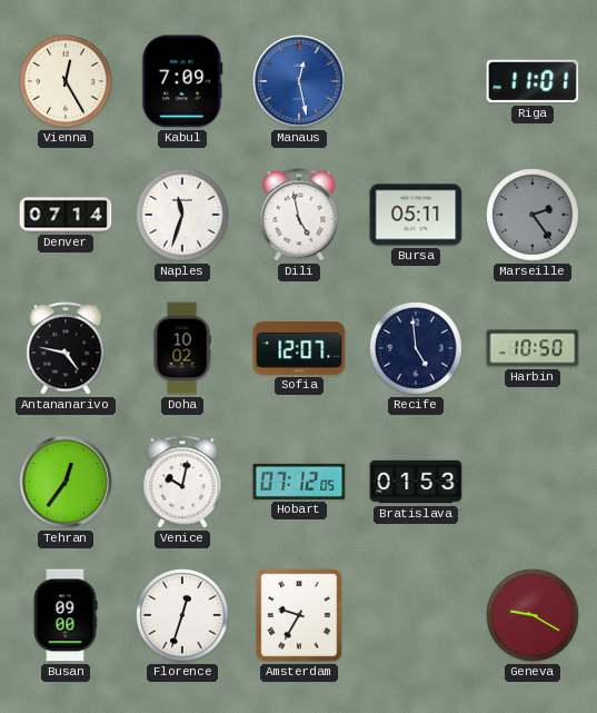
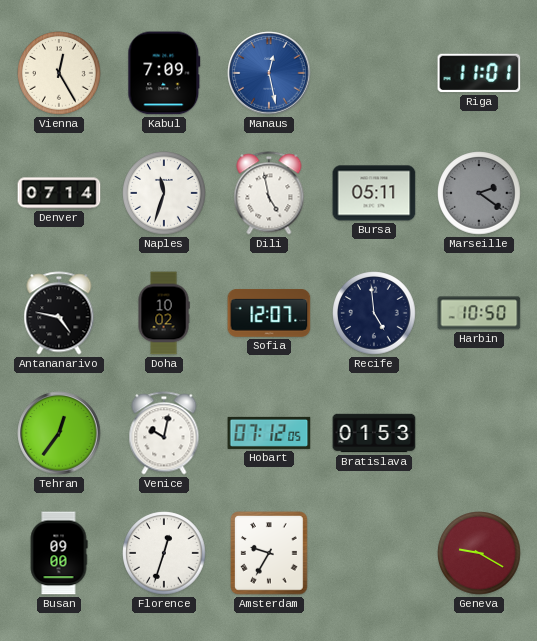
Marseille: 2:24 -> 2:21
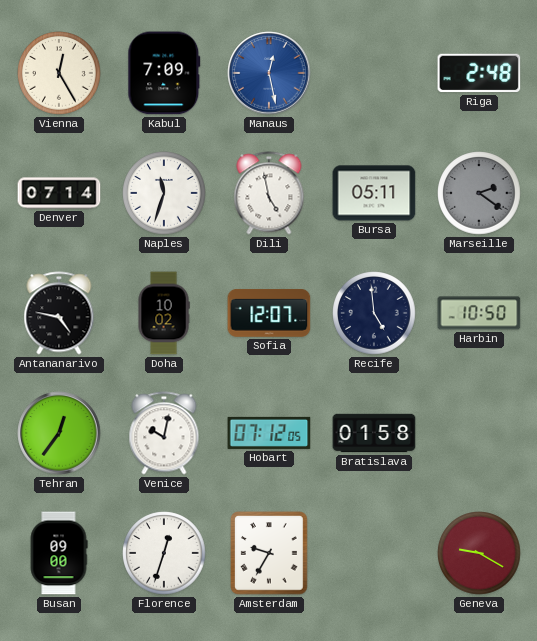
Riga: 11:01 -> 2:48
Bratislava: 01:53 -> 01:58
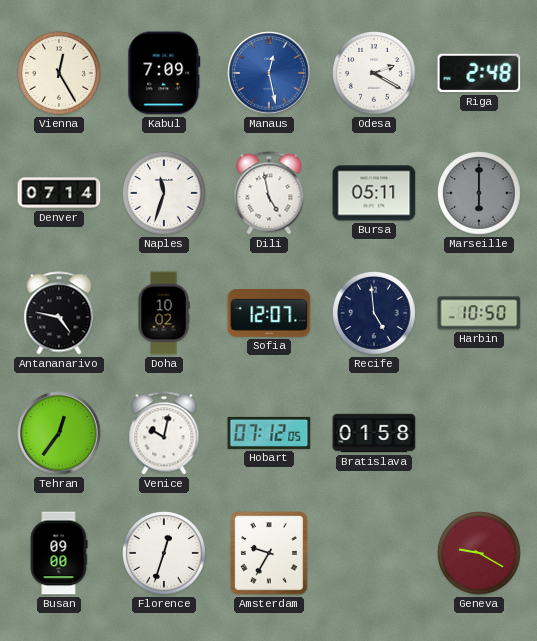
Odesa: none -> 2:20
Marseille: 2:21 -> 6:00
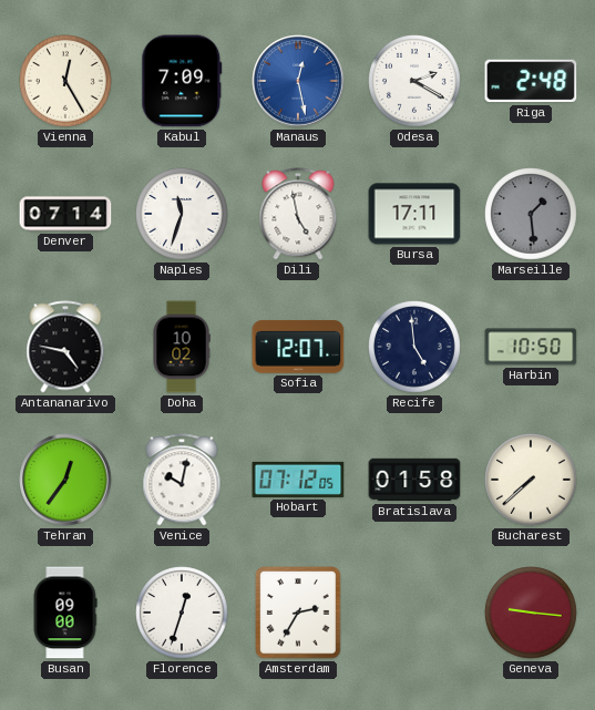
Bursa: 05:11 -> 17:11
Marseille: 6:00 -> 1:29
Bucharest: none -> 7:38
Amsterdam: 9:35 -> 2:35
Geneva: 9:20 -> 9:16
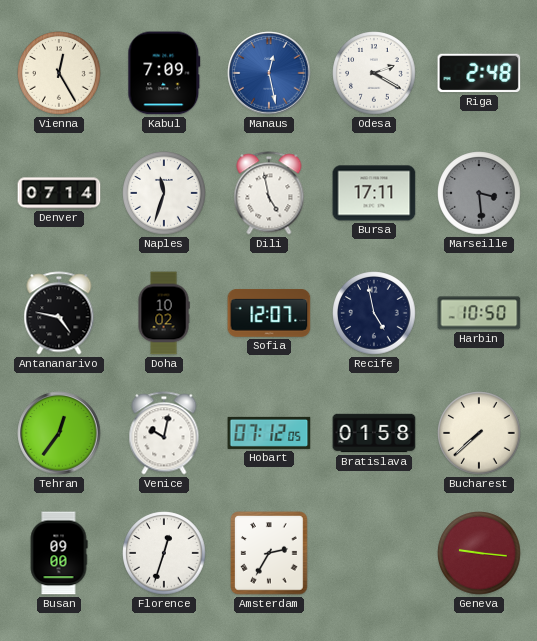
Marseille: 1:29 -> 3:29
Recife: 4:59 -> 4:58
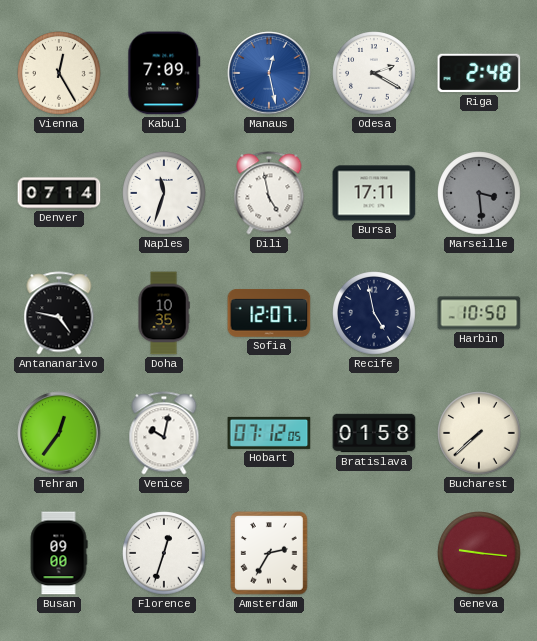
Doha: 10:02 -> 10:35
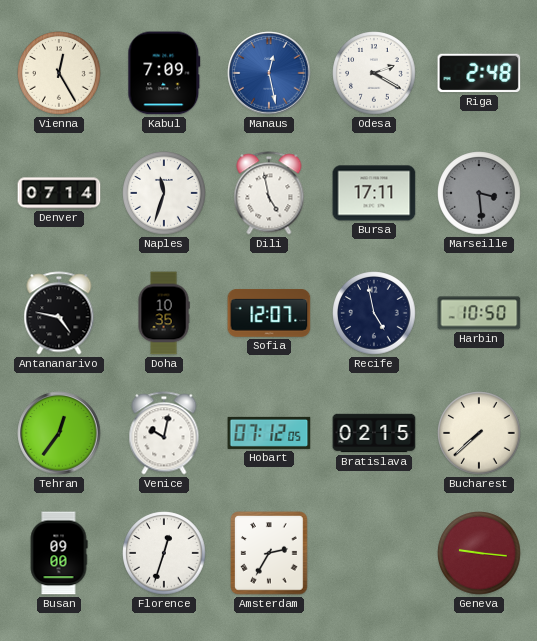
Bratislava: 01:58 -> 02:15
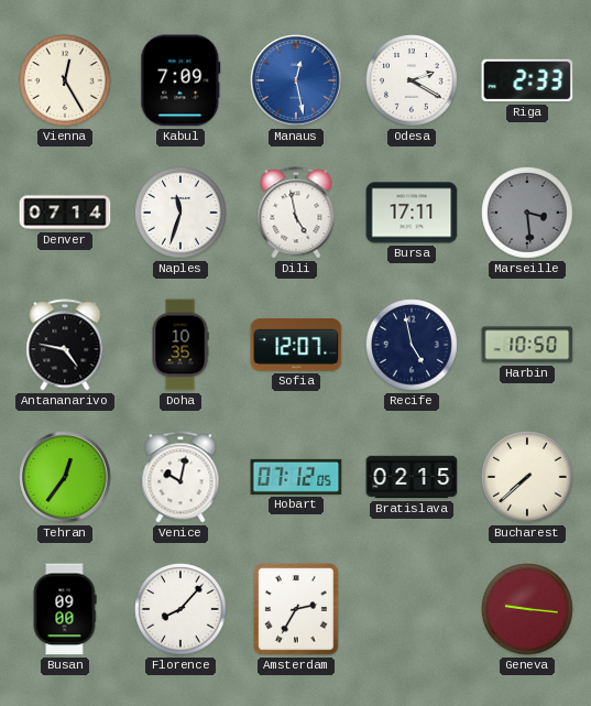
Riga: 2:48 -> 2:33
Florence: 12:33 -> 8:07
